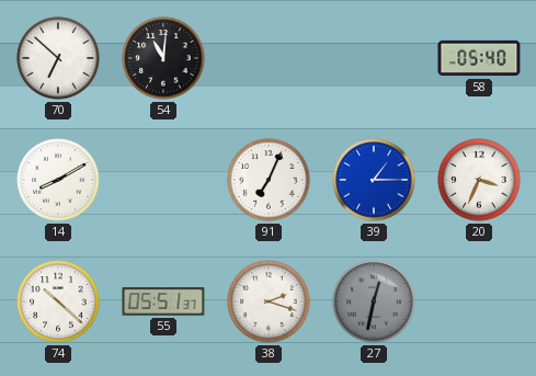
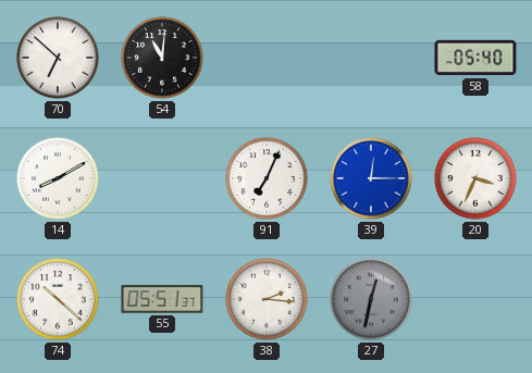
39: 1:15 -> 12:15
38: 2:18 -> 2:16
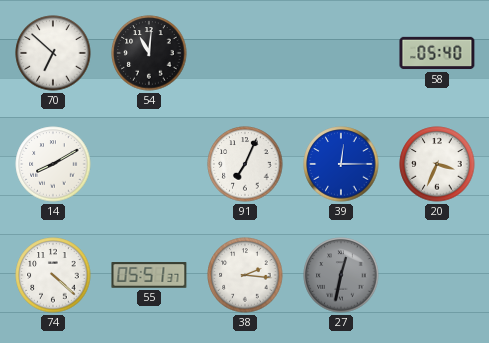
74: 10:22 -> 4:22
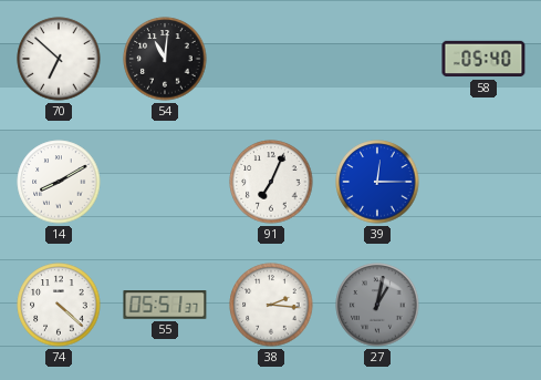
20: 3:34 -> none
27: 12:32 -> 1:02
